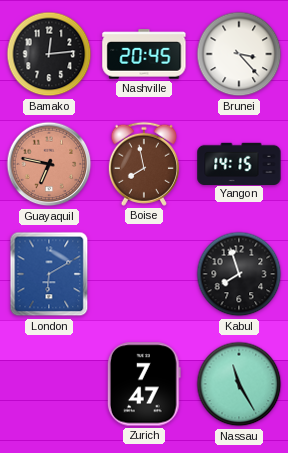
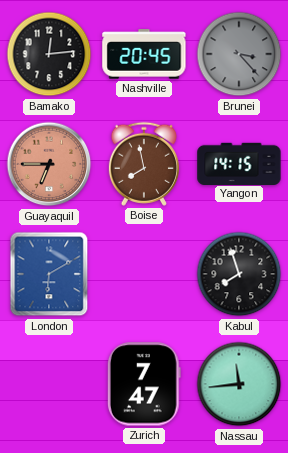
Brunei dial: white -> grey
Guayaquil: 6:47 -> 6:45
Nassau: 11:25 -> 11:44
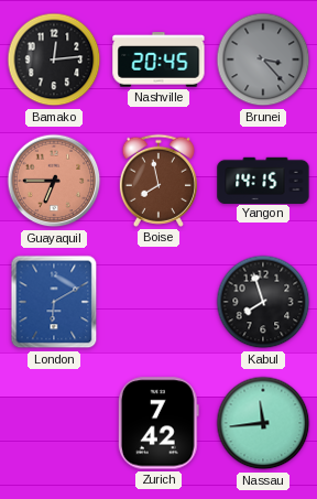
Zurich: 7:47 -> 7:42
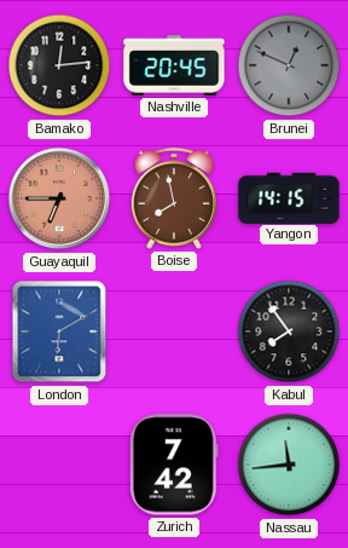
Brunei: 3:23 -> 12:49
Kabul: 7:57 -> 7:54
